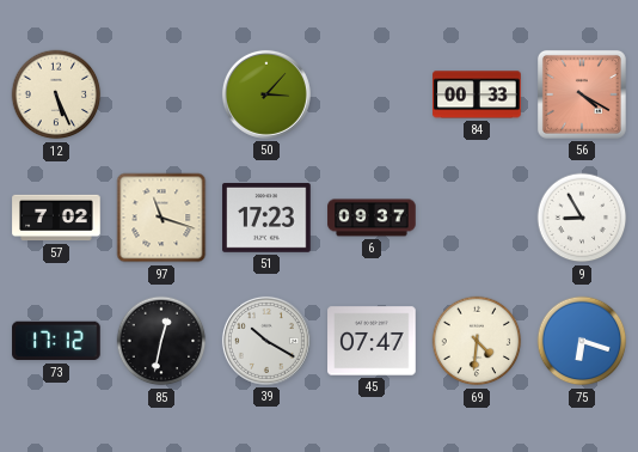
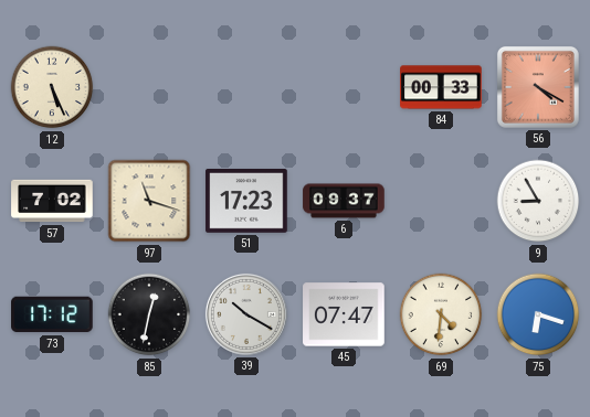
50: 3:07 -> none
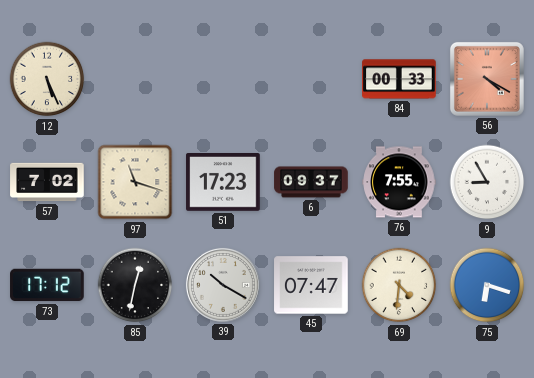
76: none -> 7:55
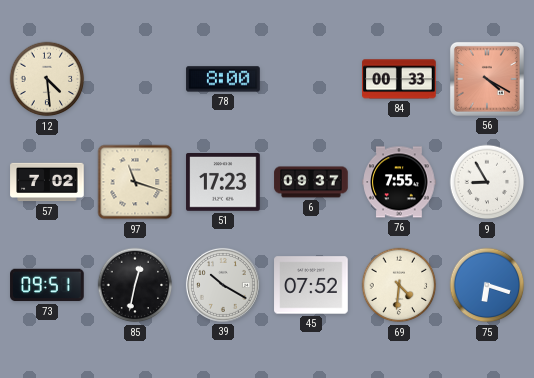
12: 5:26 -> 4:29
78: none -> 8:00
73: 17:12 -> 09:51
45: 07:47 -> 07:52
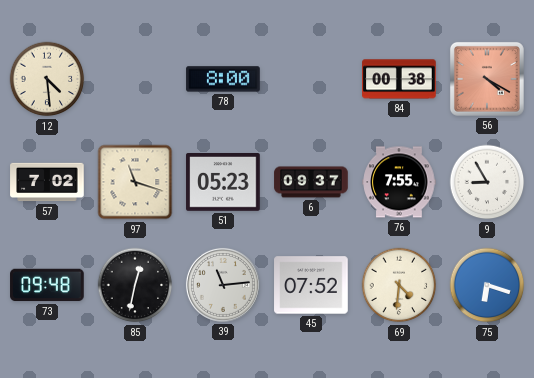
84: 00:33 -> 00:38
51: 17:23 -> 05:23
73: 09:51 -> 09:48
39: 10:20 -> 11:14
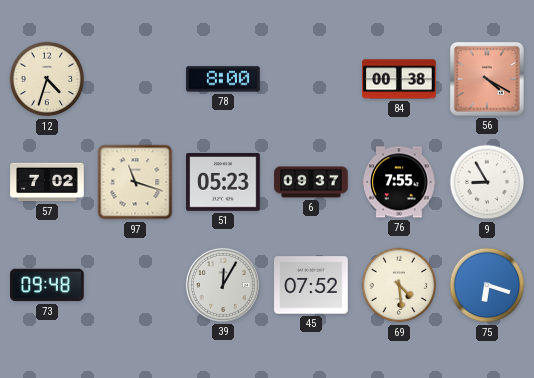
12: 4:29 -> 4:33
85: 12:32 -> none
39: 11:14 -> 12:05
69: 4:31 -> 4:29
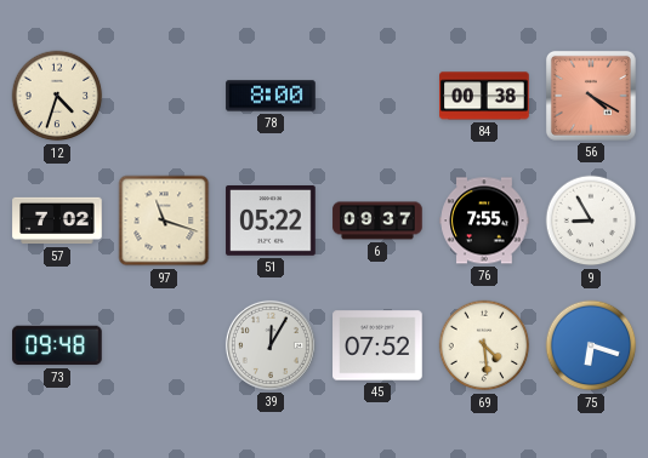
51: 05:23 -> 05:22
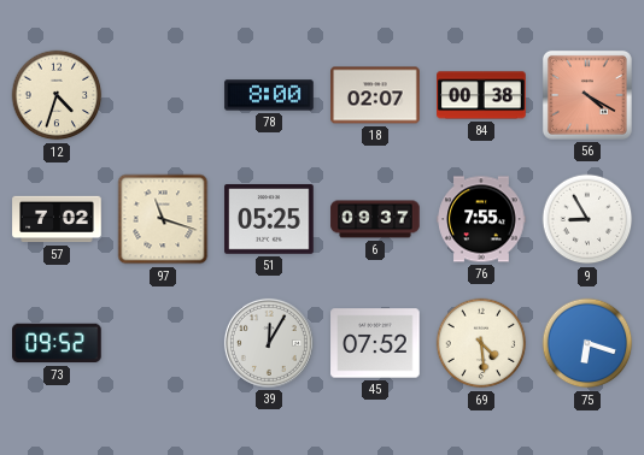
18: none -> 02:07
51: 05:22 -> 05:25
73: 09:48 -> 09:52
